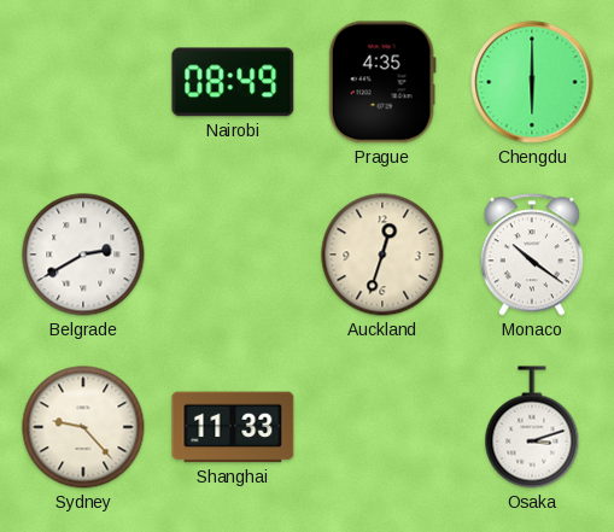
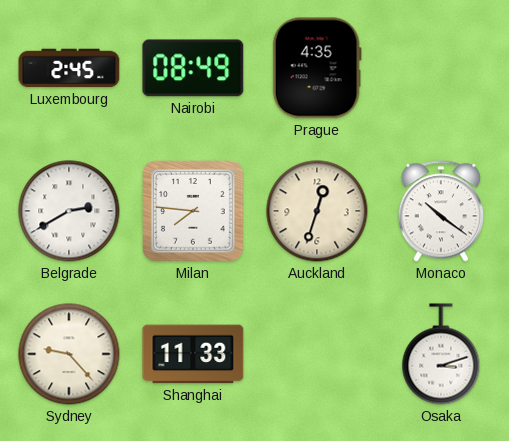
Luxembourg: none -> 2:45
Chengdu: 6:00 -> none
Milan: none -> 7:46
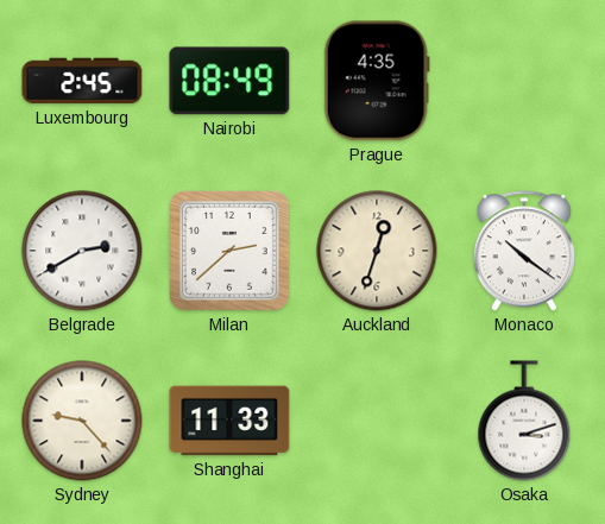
Milan: 7:46 -> 2:38
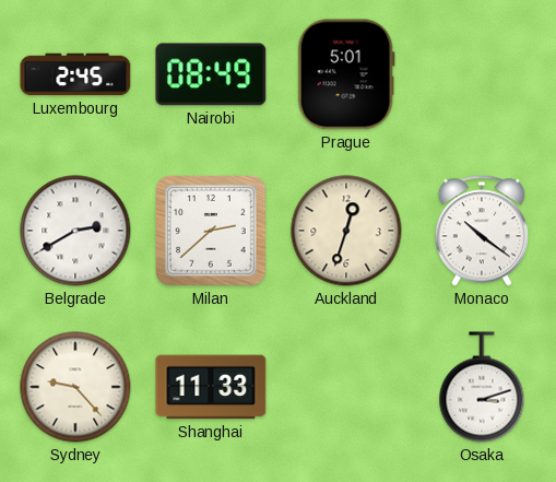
Prague: 4:35 -> 5:01
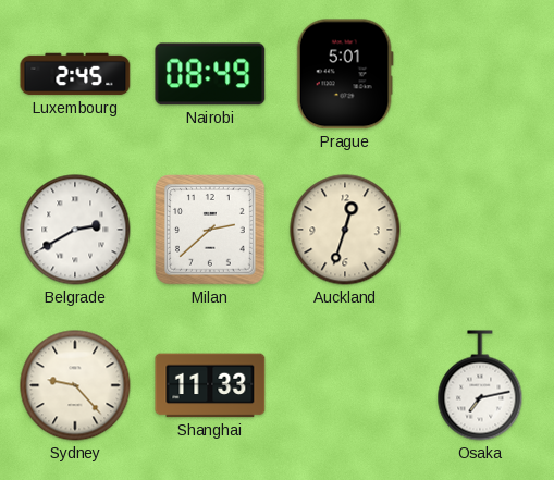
Monaco: 10:21 -> none
Osaka: 3:12 -> 7:13
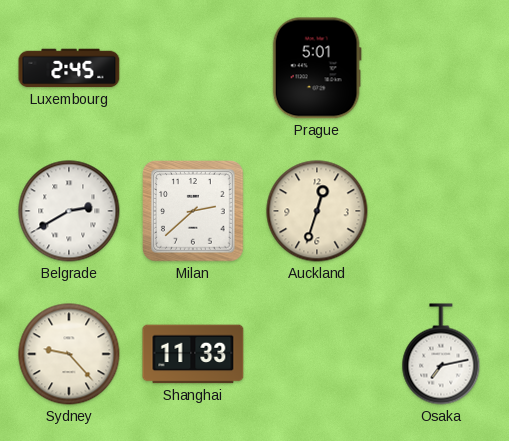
Nairobi: 08:49 -> none
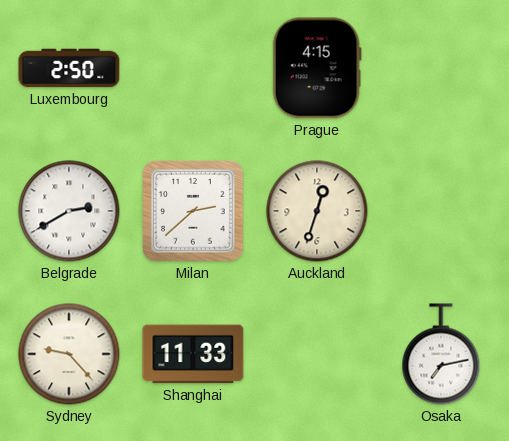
Luxembourg: 2:45 -> 2:50
Prague: 5:01 -> 4:15
